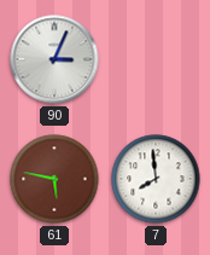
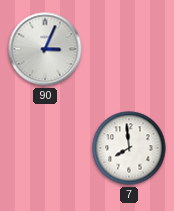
61: 5:47 -> none
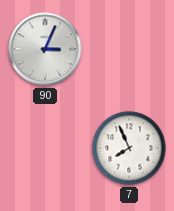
7: 7:59 -> 7:56
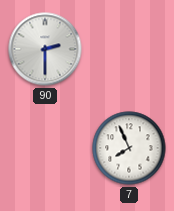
90: 3:04 -> 2:30
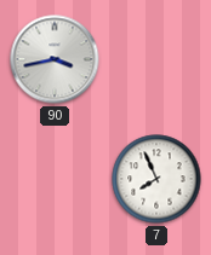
90: 2:30 -> 3:43
